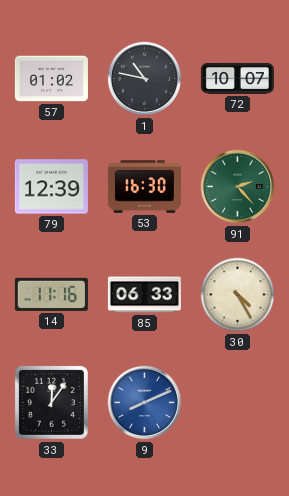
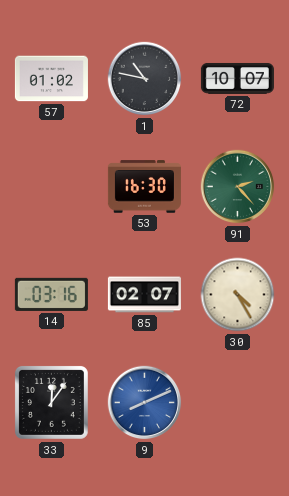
79: 12:39 -> none
14: 11:16 -> 03:16
85: 06:33 -> 02:07
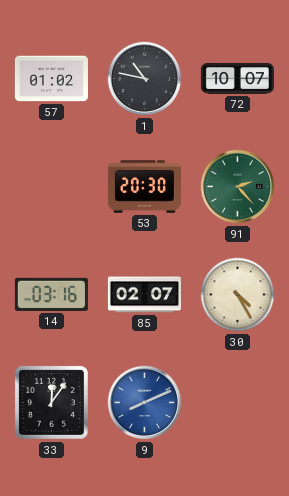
53: 16:30 -> 20:30
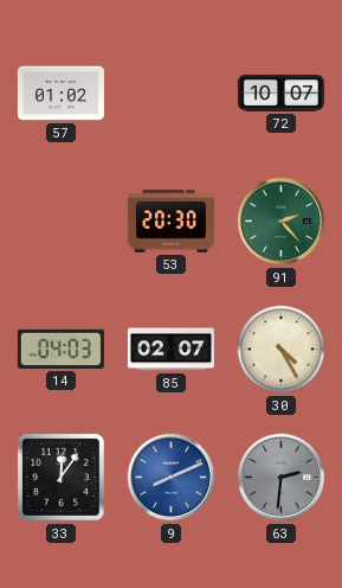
1: 10:47 -> none
14: 03:16 -> 04:03
63: none -> 2:31
